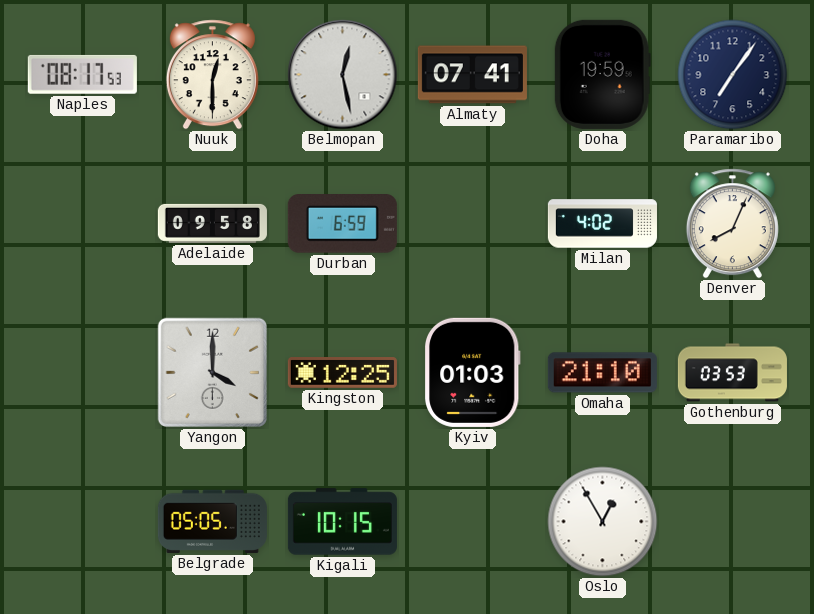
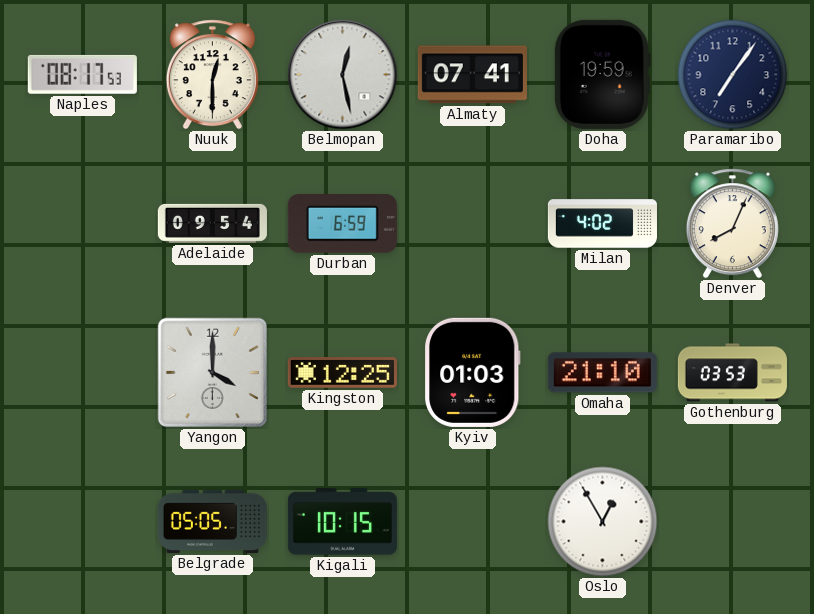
Adelaide: 09:58 -> 09:54
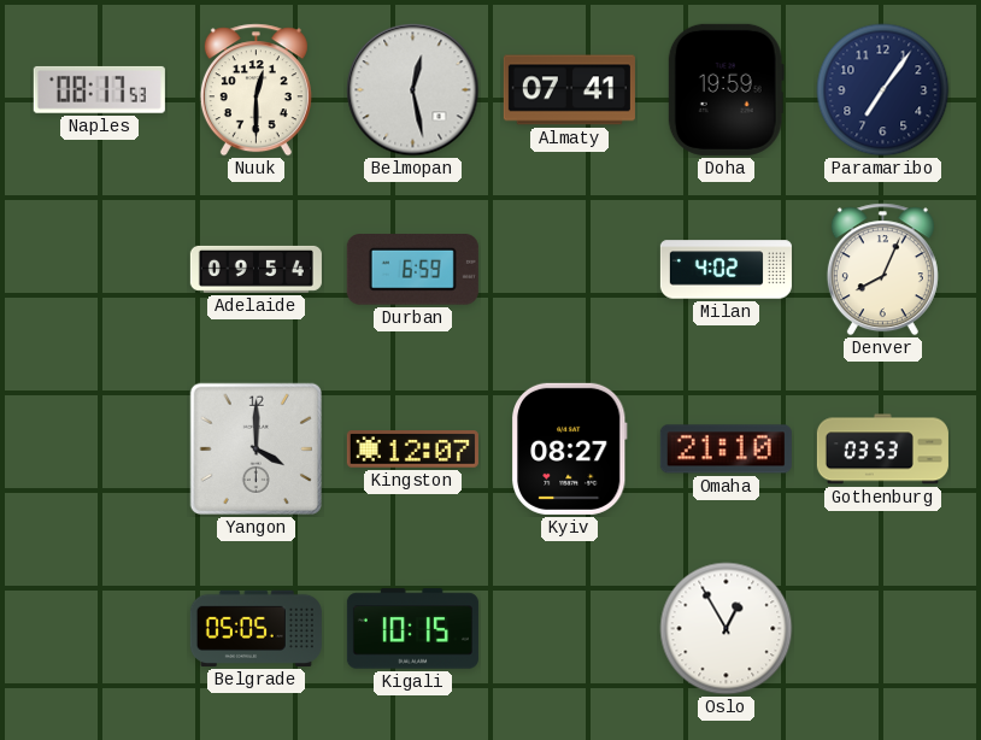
Kingston: 12:25 -> 12:07
Kyiv: 01:03 -> 08:27
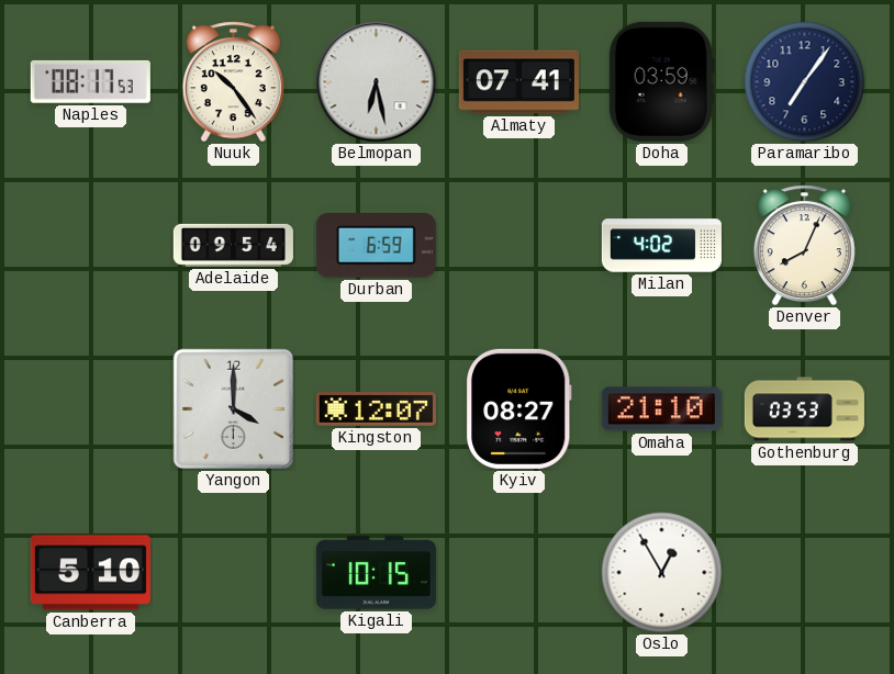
Nuuk: 12:30 -> 10:24
Belmopan: 12:28 -> 6:28
Doha: 19:59 -> 03:59
Canberra: none -> 5:10
Belgrade: 05:05 -> none
